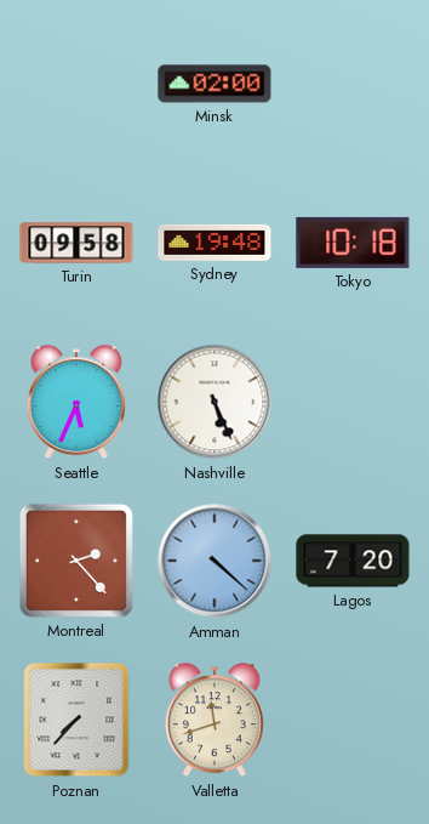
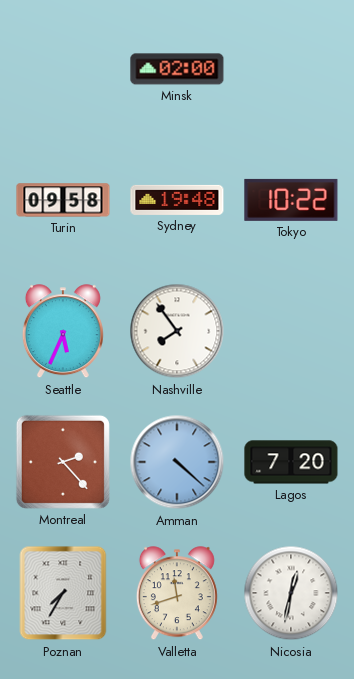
Tokyo: 10:18 -> 10:22
Nashville: 5:26 -> 7:54
Poznan: 7:37 -> 7:35
Nicosia: none -> 12:32
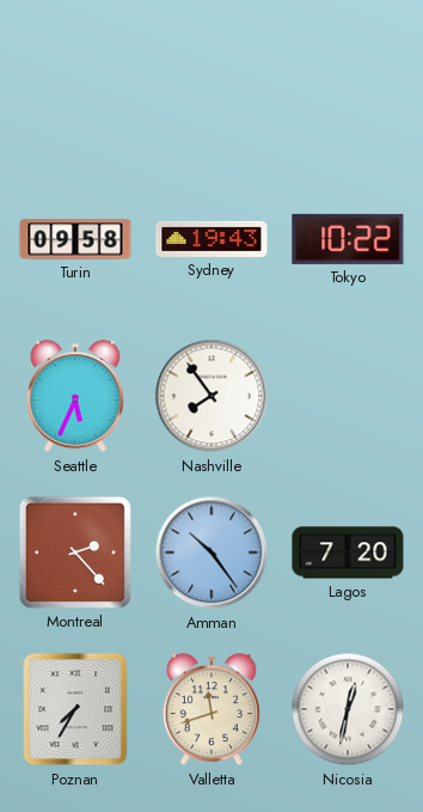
Minsk: 02:00 -> none
Sydney: 19:48 -> 19:43
Amman: 4:22 -> 10:24
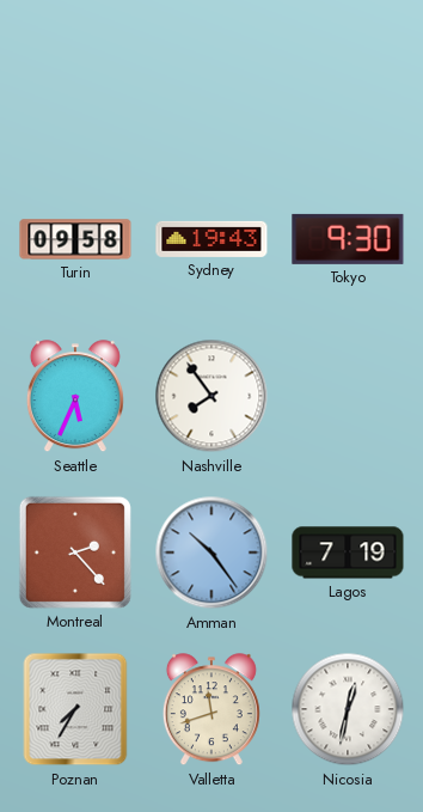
Tokyo: 10:22 -> 9:30
Lagos: 7:20 -> 7:19
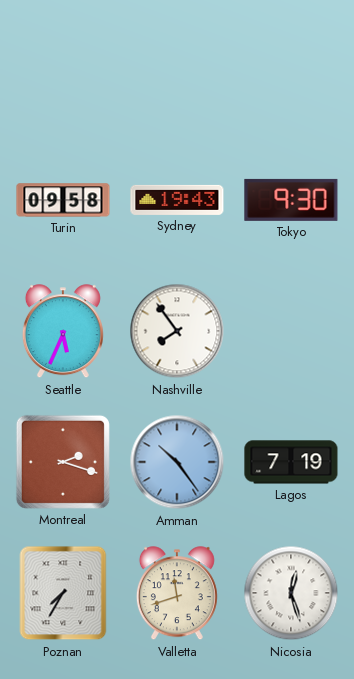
Montreal: 2:23 -> 2:18
Nicosia: 12:32 -> 12:27
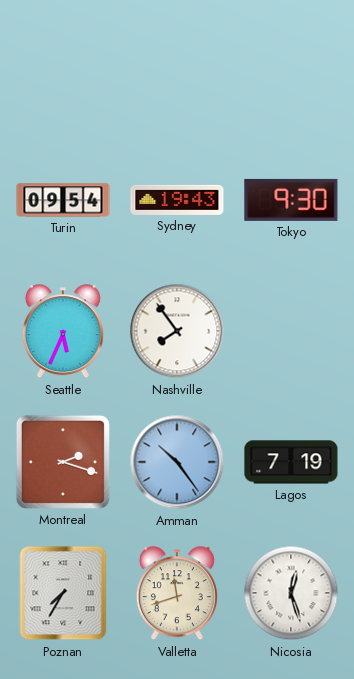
Turin: 09:58 -> 09:54
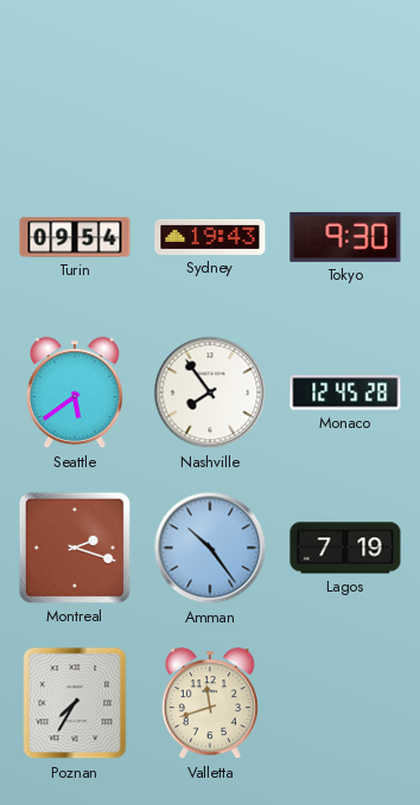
Seattle: 5:34 -> 5:39
Monaco: none -> 12:45
Nicosia: 12:27 -> none
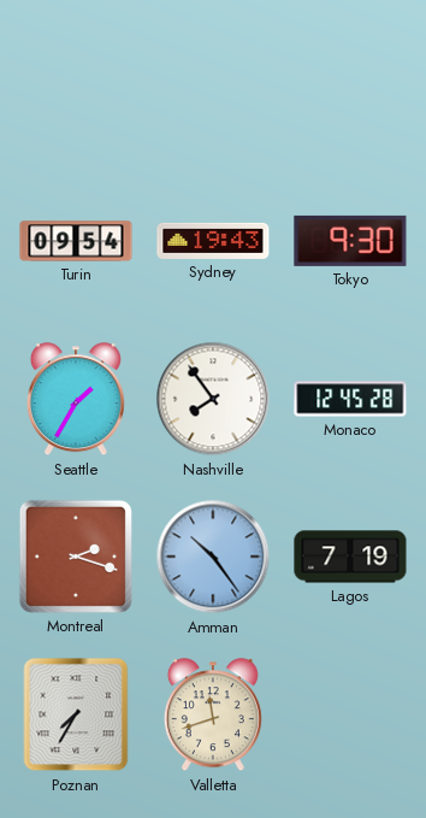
Seattle: 5:39 -> 1:35
